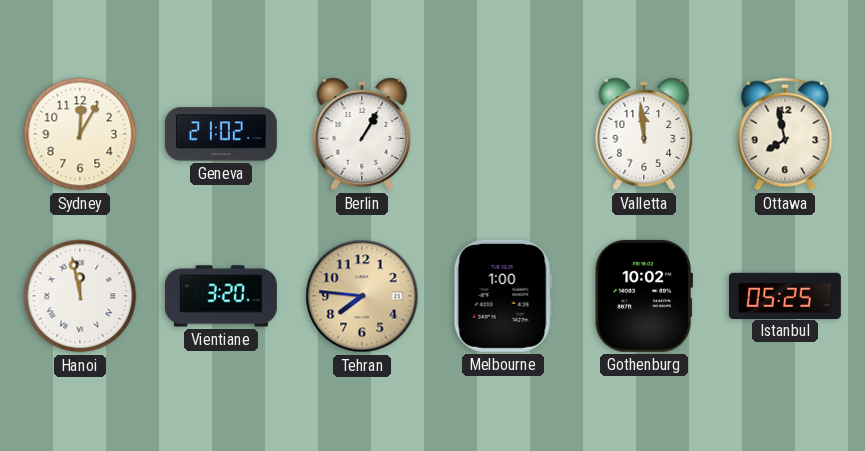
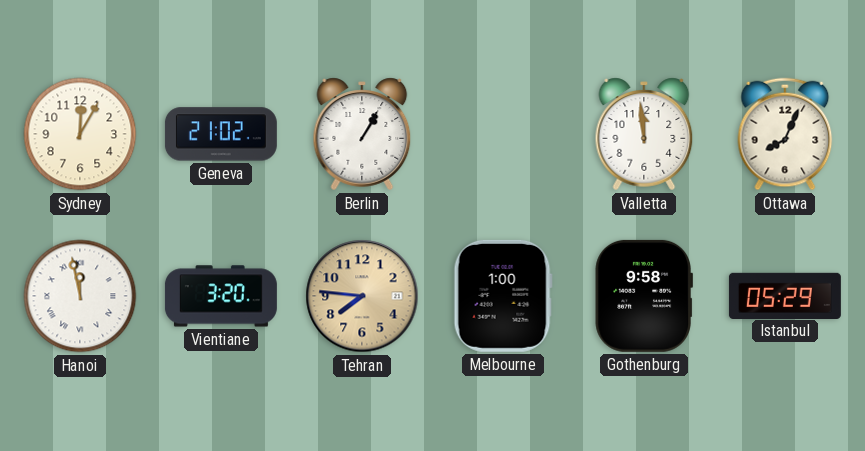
Ottawa: 7:58 -> 8:04
Gothenburg: 10:02 -> 9:58
Istanbul: 05:25 -> 05:29
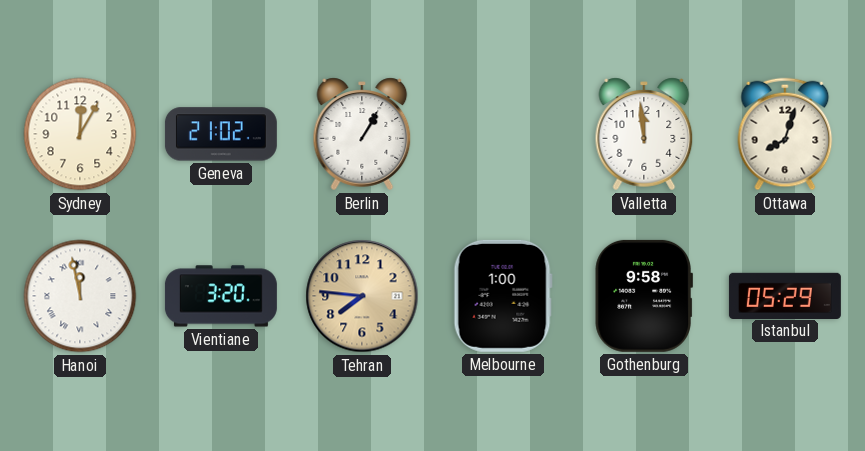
Ottawa: 8:04 -> 8:03
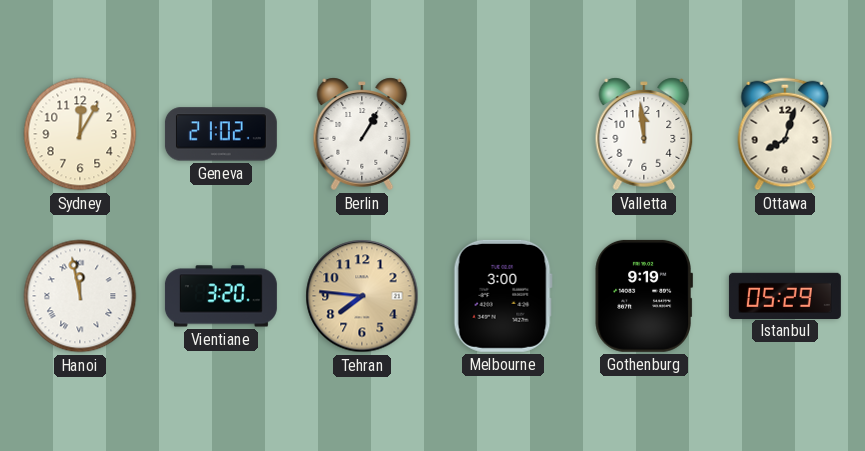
Melbourne: 1:00 -> 3:00
Gothenburg: 9:58 -> 9:19
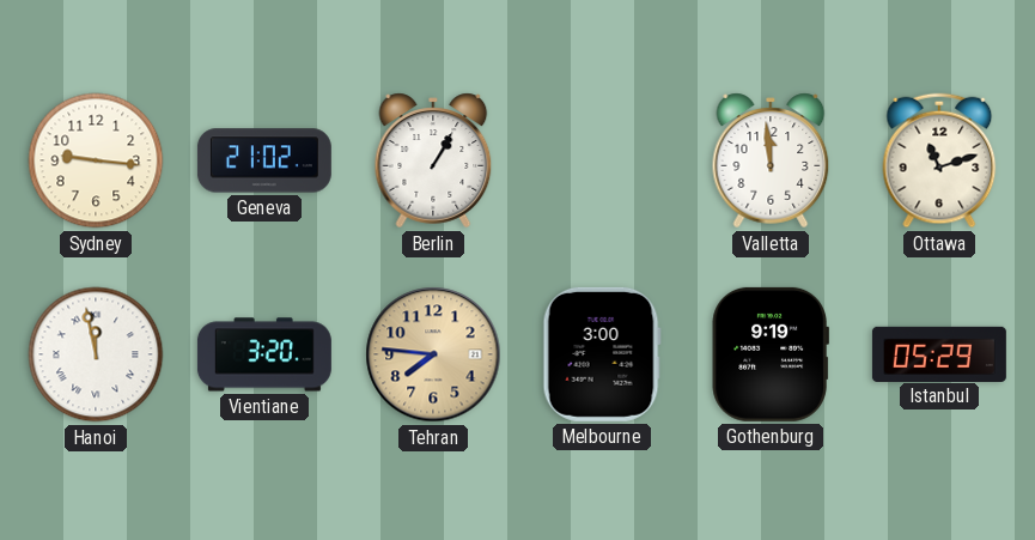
Sydney: 12:05 -> 9:16
Ottawa: 8:03 -> 11:12
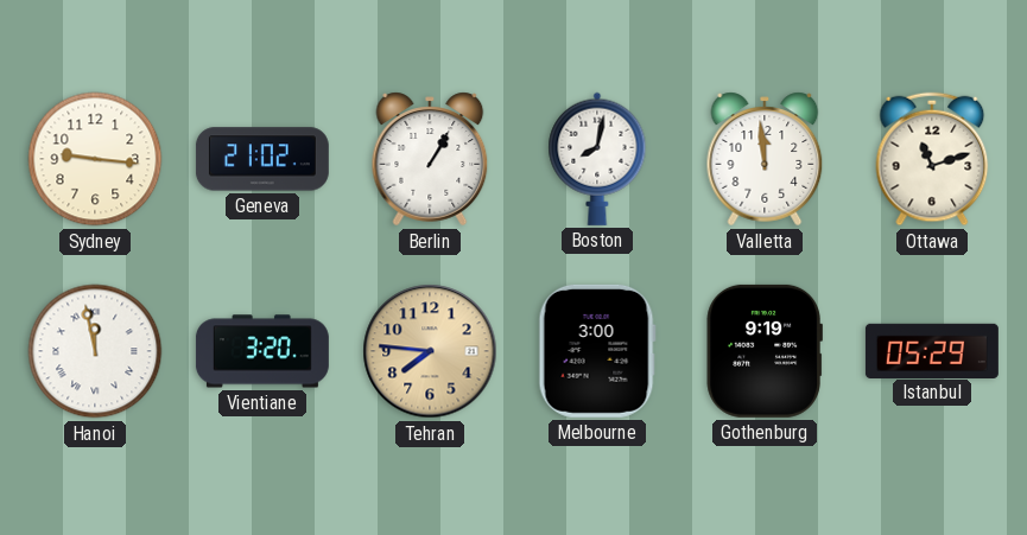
Boston: none -> 8:02
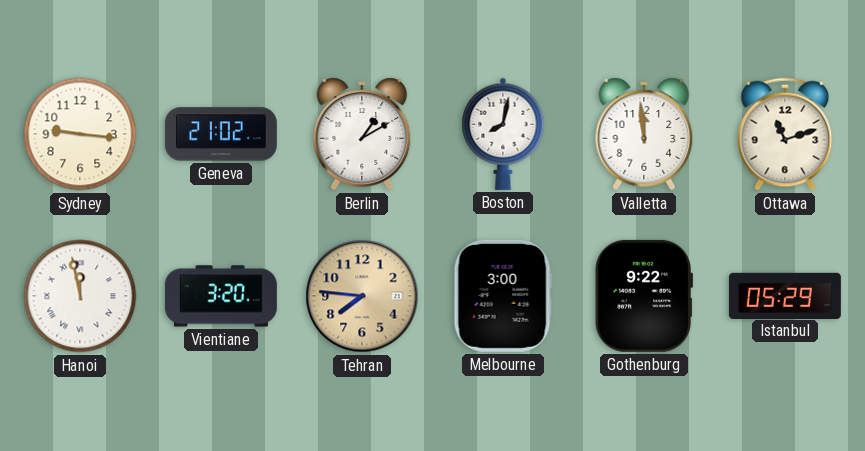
Berlin: 1:05 -> 1:10
Gothenburg: 9:19 -> 9:22
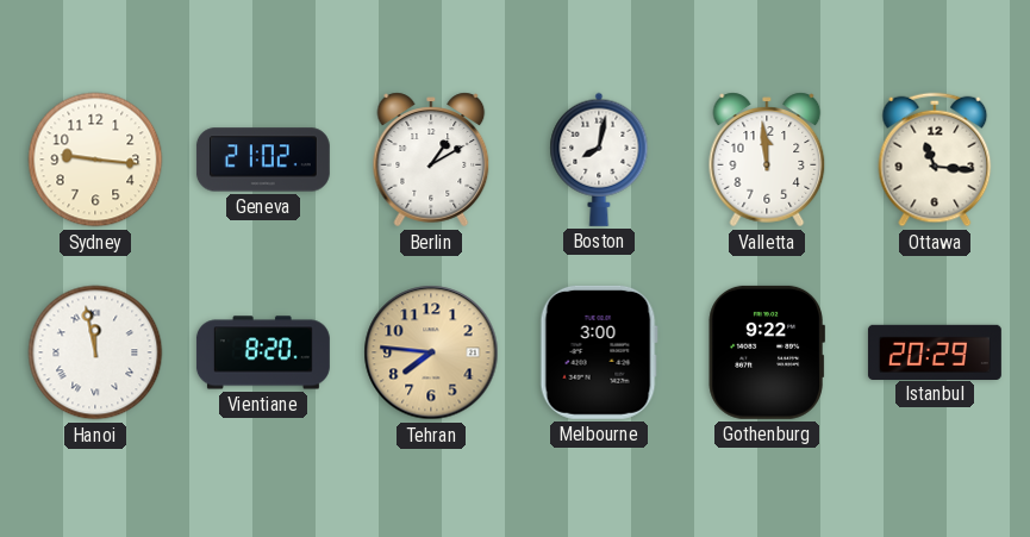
Ottawa: 11:12 -> 11:16
Vientiane: 3:20 -> 8:20
Istanbul: 05:29 -> 20:29
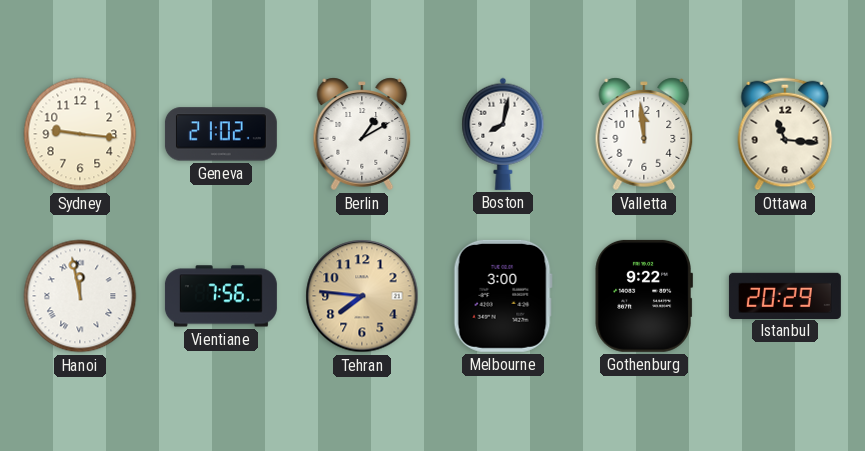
Vientiane: 8:20 -> 7:56
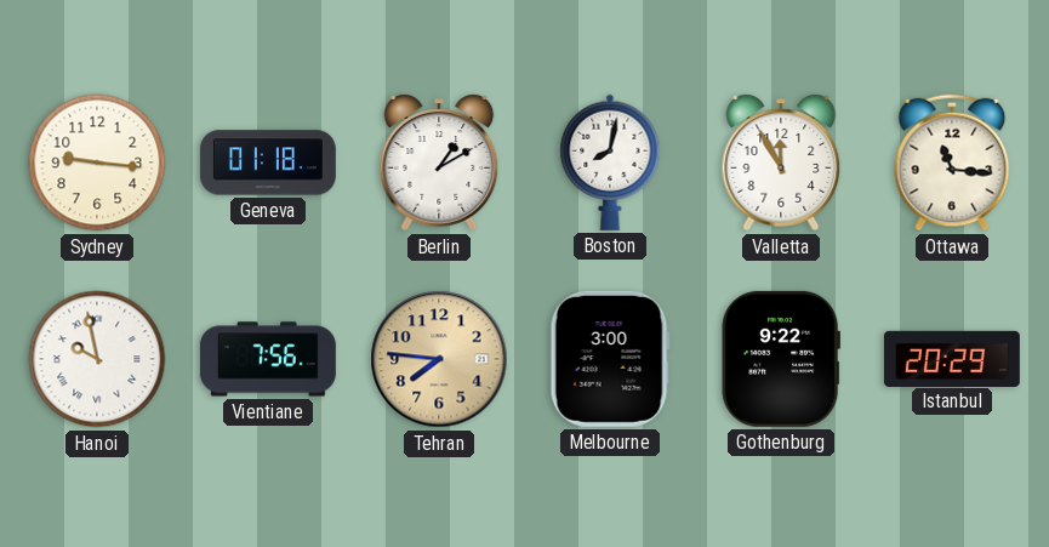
Geneva: 21:02 -> 01:18
Valletta: 11:59 -> 11:55
Hanoi: 11:58 -> 9:58
